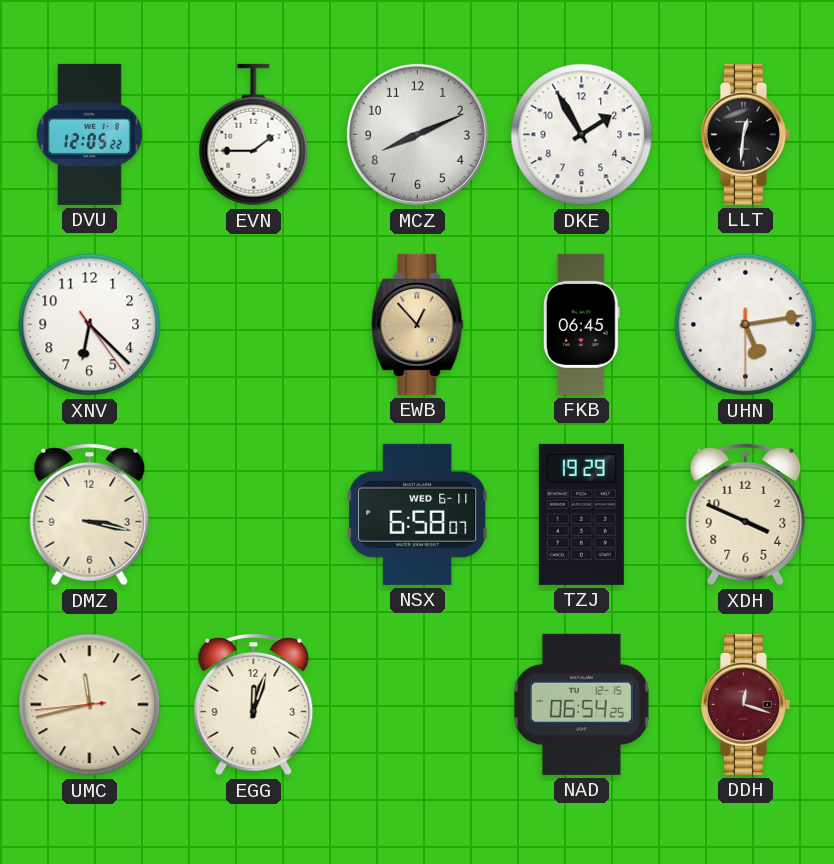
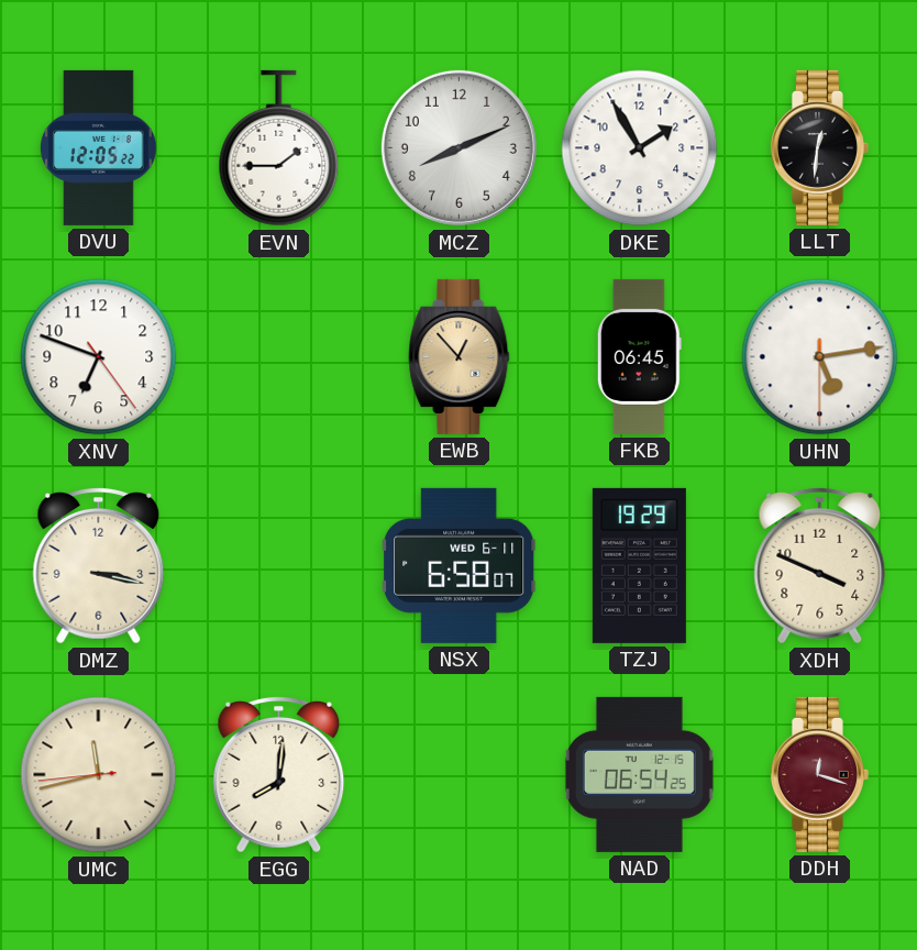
XNV: 6:22 -> 6:48
EGG: 12:03 -> 8:01
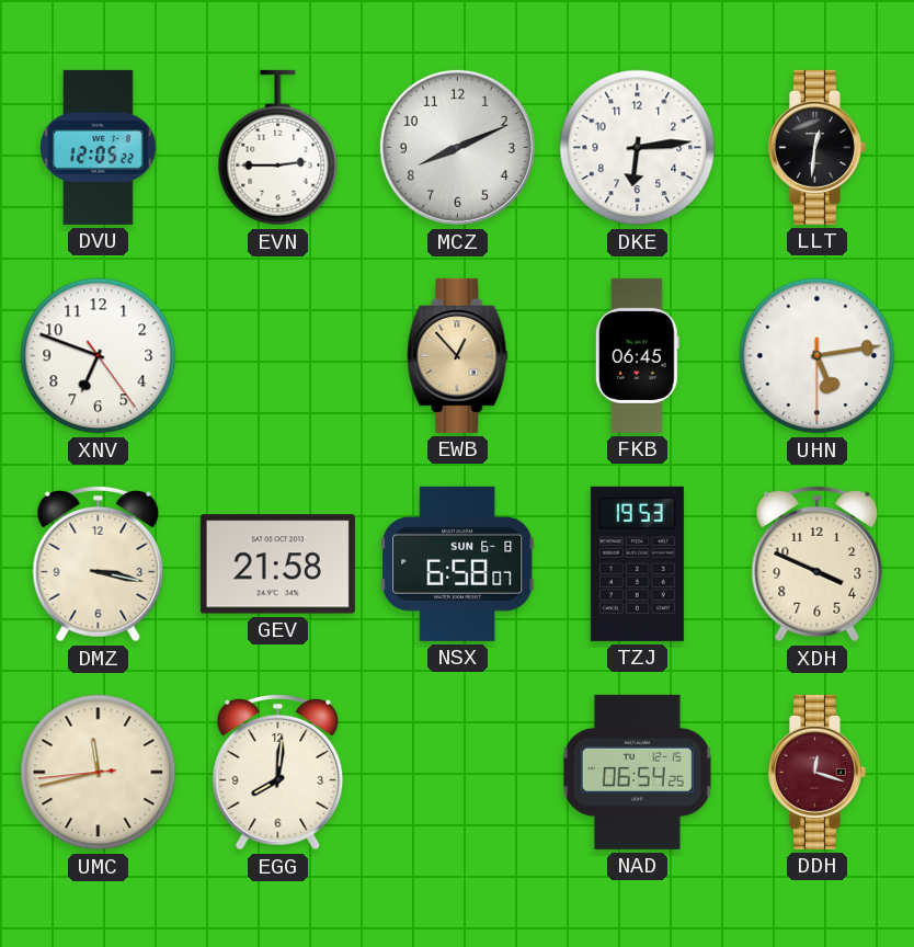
EVN: 1:45 -> 2:45
DKE: 1:55 -> 6:14
GEV: none -> 21:58
NSX date: WED 6-11 -> SUN 6-8
TZJ: 19:29 -> 19:53
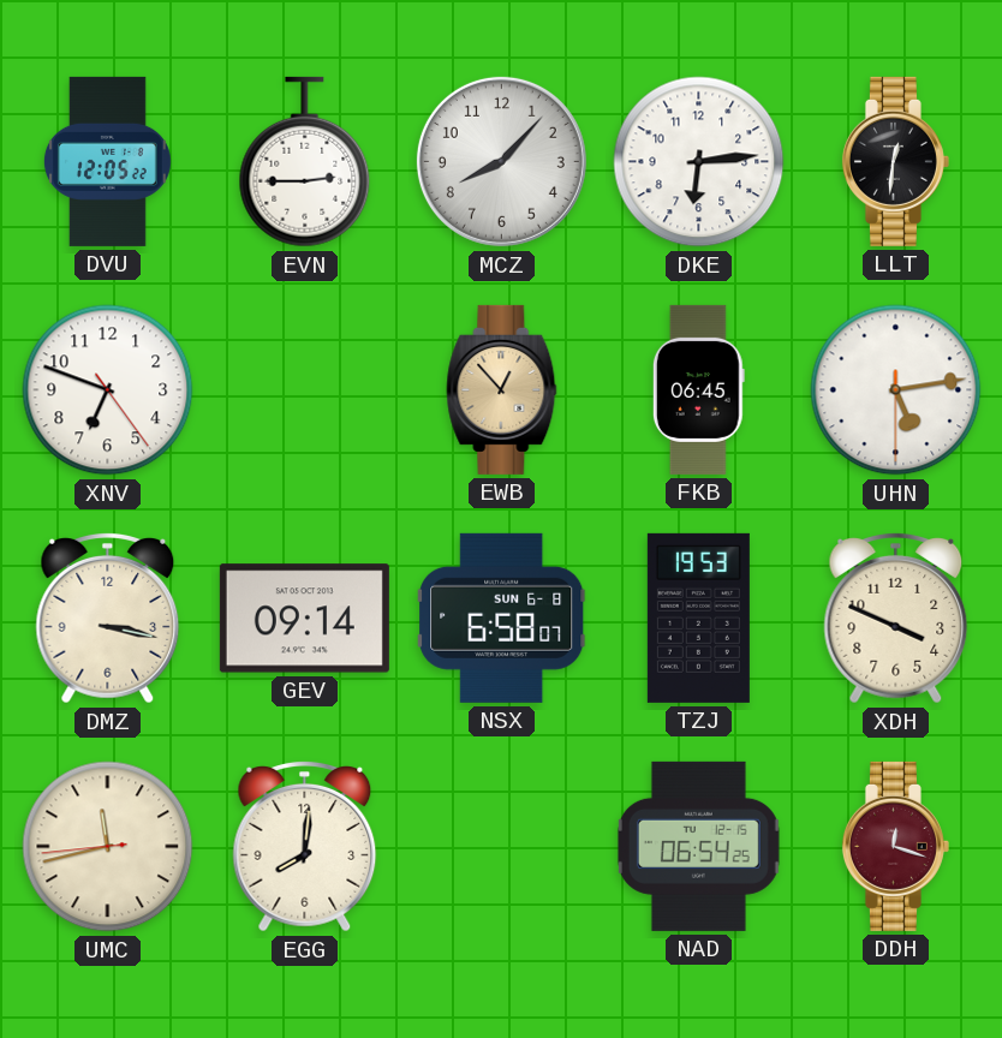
MCZ: 8:11 -> 8:07
GEV: 21:58 -> 09:14
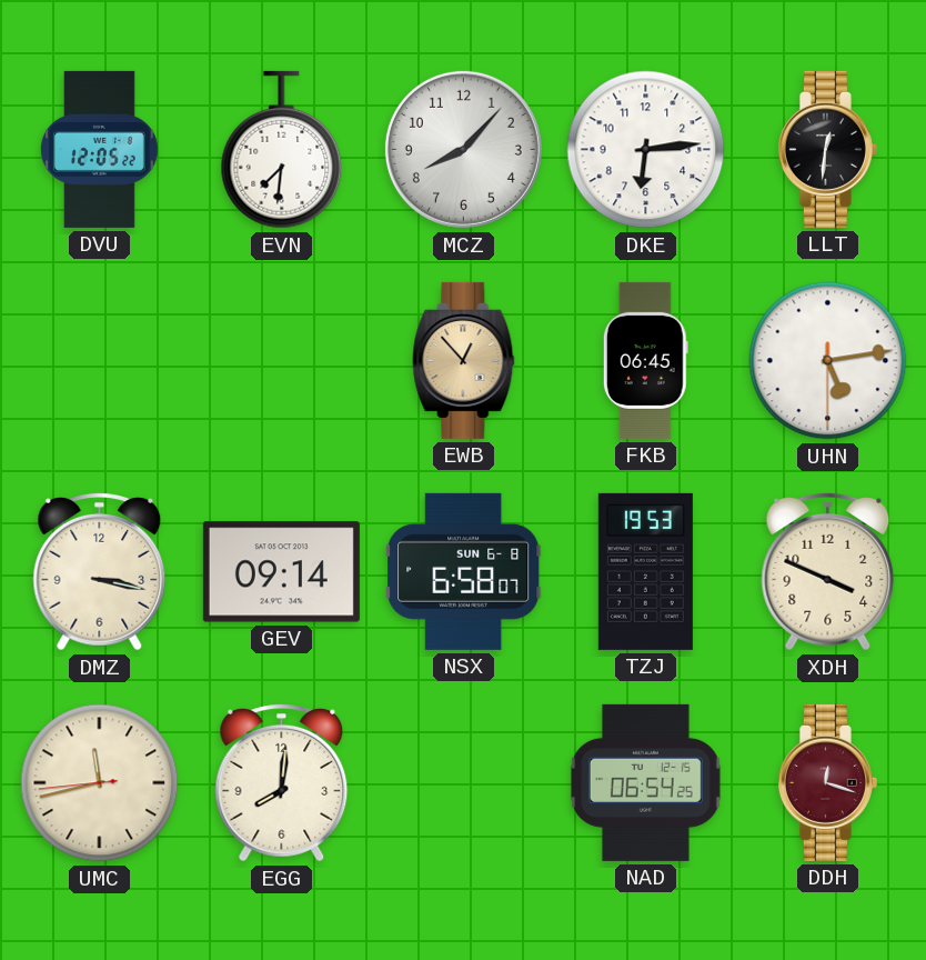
EVN: 2:45 -> 7:31
XNV: 6:48 -> none
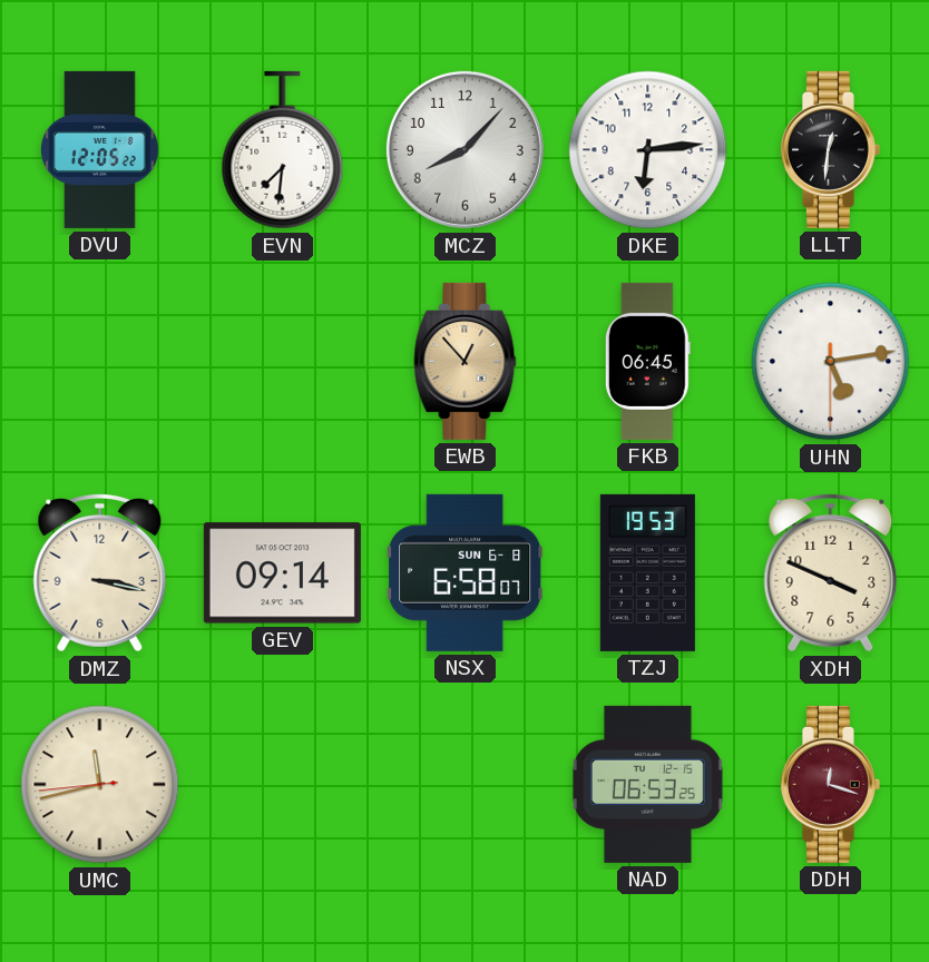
EGG: 8:01 -> none
NAD: 06:54 -> 06:53
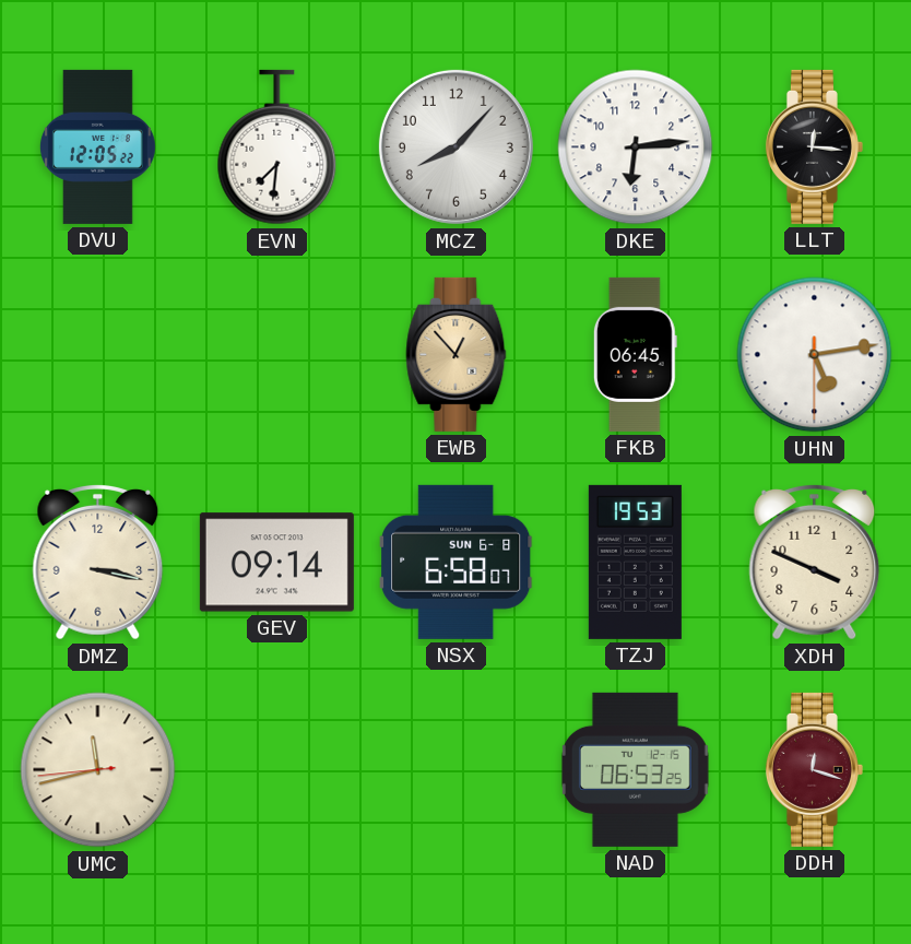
LLT: 12:31 -> 12:16
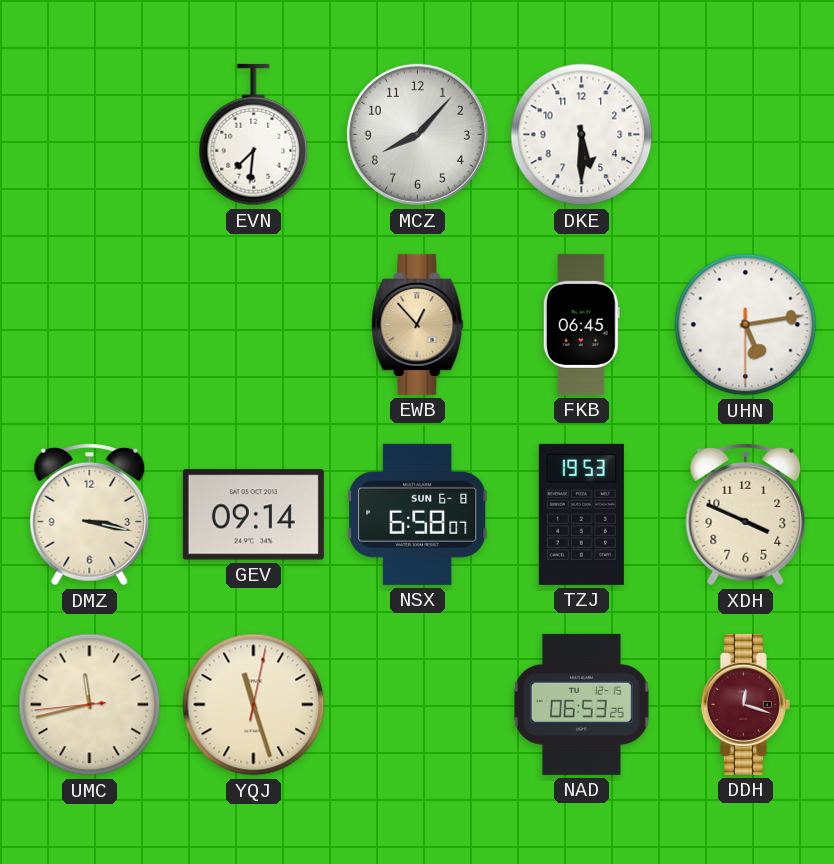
DVU: 12:05 -> none
DKE: 6:14 -> 5:30
LLT: 12:16 -> none
YQJ: none -> 11:27
